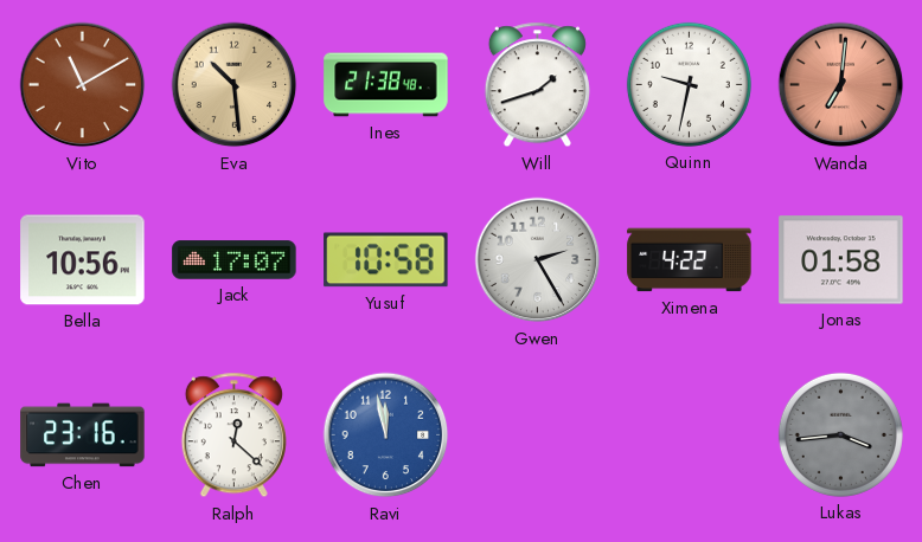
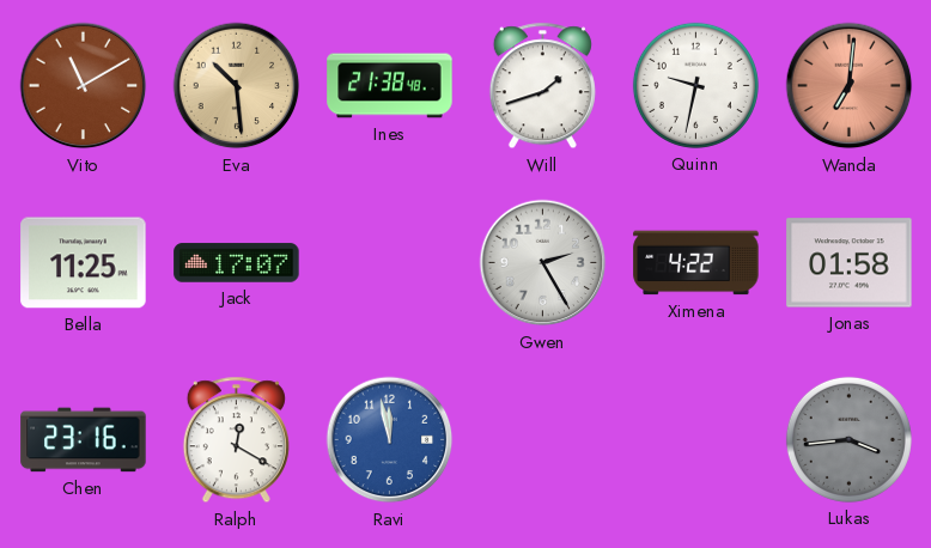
Bella: 10:56 -> 11:25
Yusuf: 10:58 -> none
Ralph: 12:22 -> 12:20
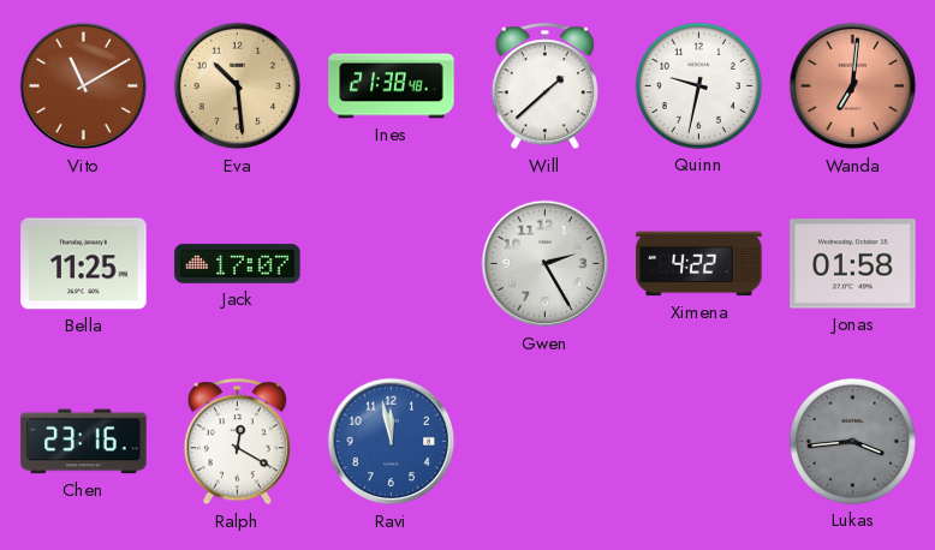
Will: 1:42 -> 1:38
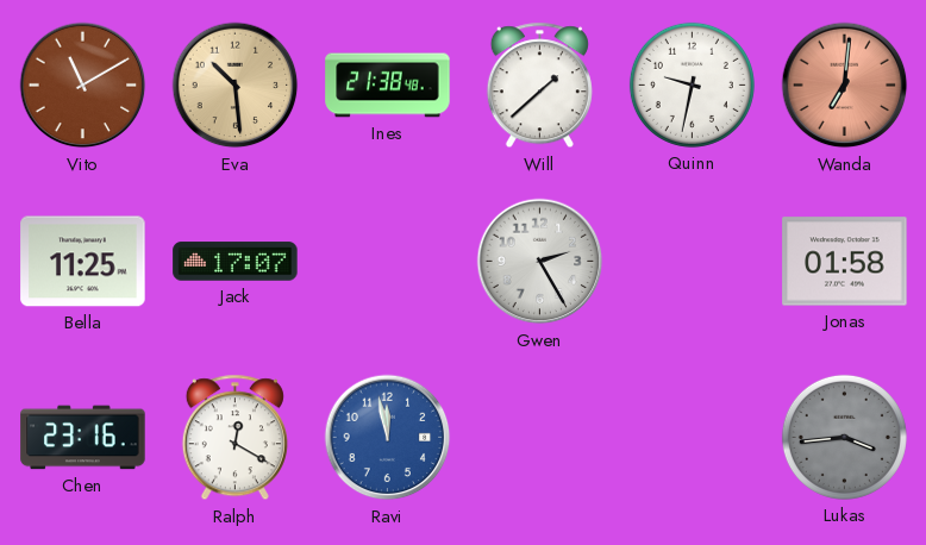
Ximena: 4:22 -> none
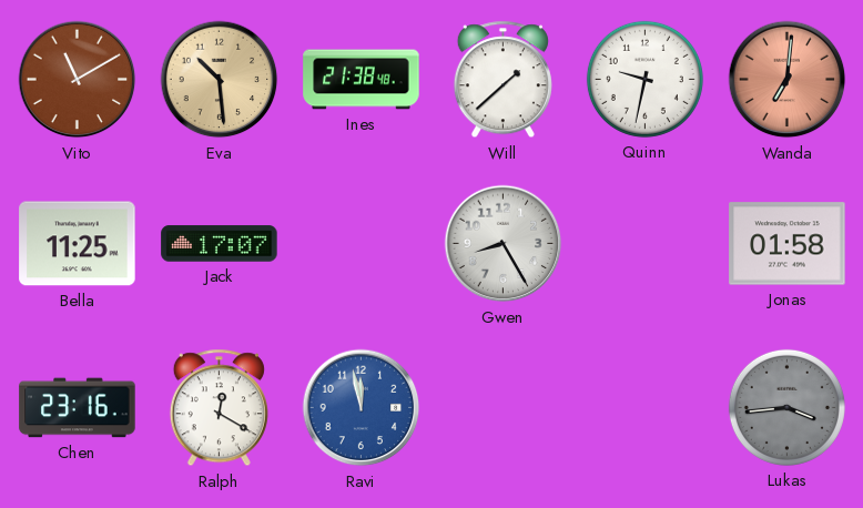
Gwen: 2:25 -> 8:25
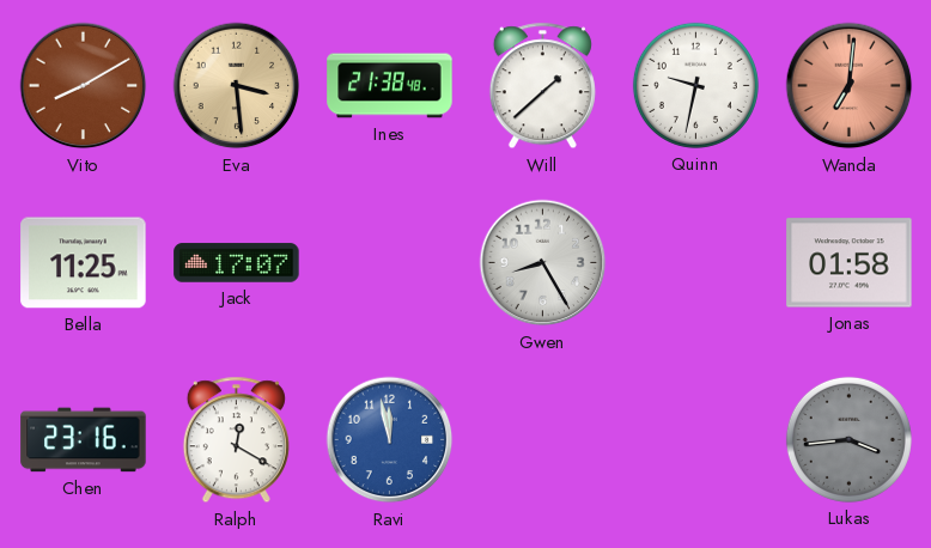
Vito: 11:10 -> 8:10
Eva: 10:29 -> 3:29
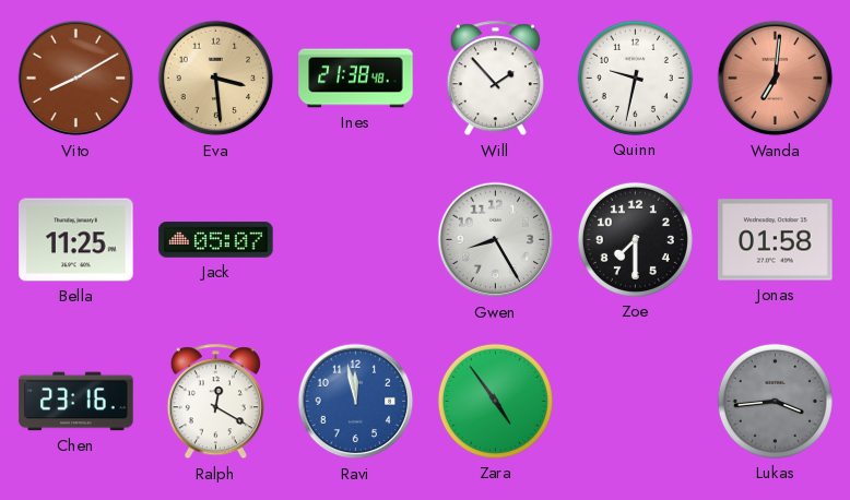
Will: 1:38 -> 1:53
Jack: 17:07 -> 05:07
Zoe: none -> 7:30
Zara: none -> 4:54
